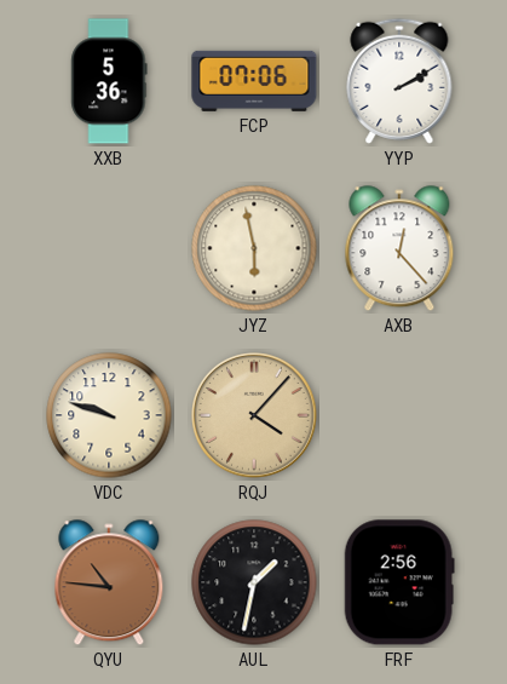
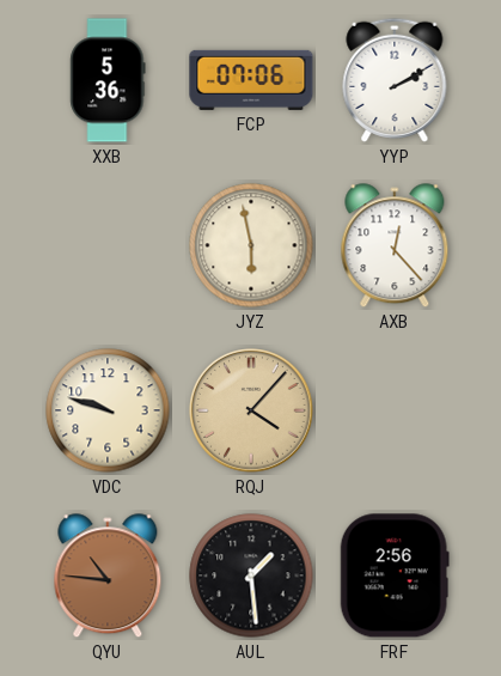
AUL: 1:32 -> 1:29
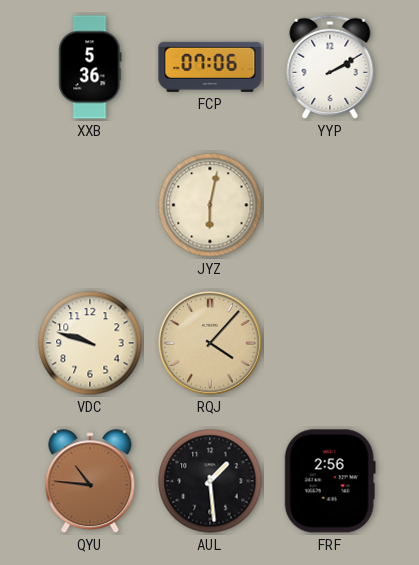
JYZ: 5:58 -> 6:02
AXB: 12:23 -> none
